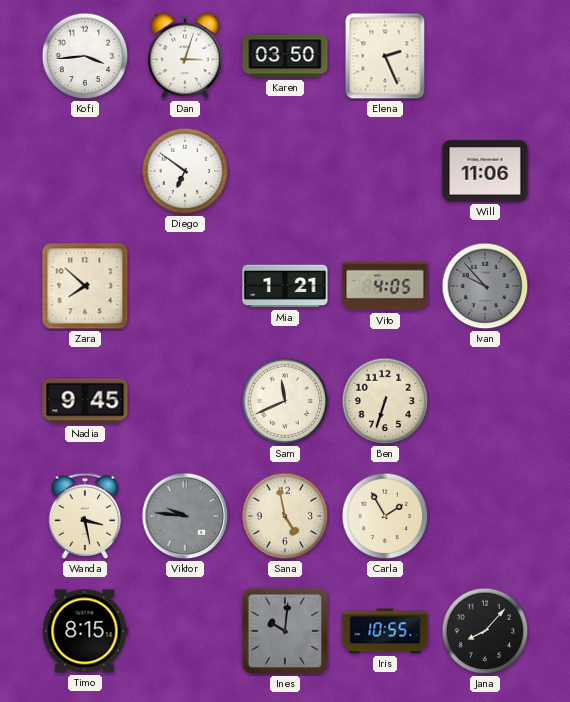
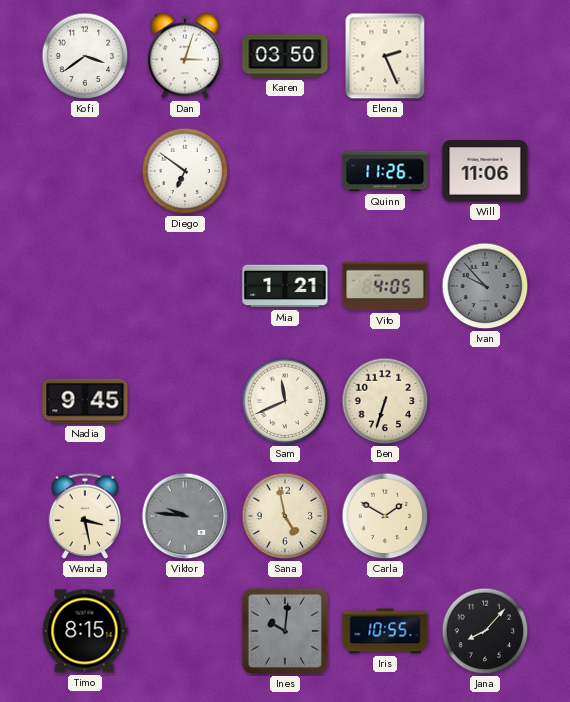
Kofi: 3:44 -> 3:39
Quinn: none -> 11:26
Zara: 7:52 -> none
Carla: 1:55 -> 1:50
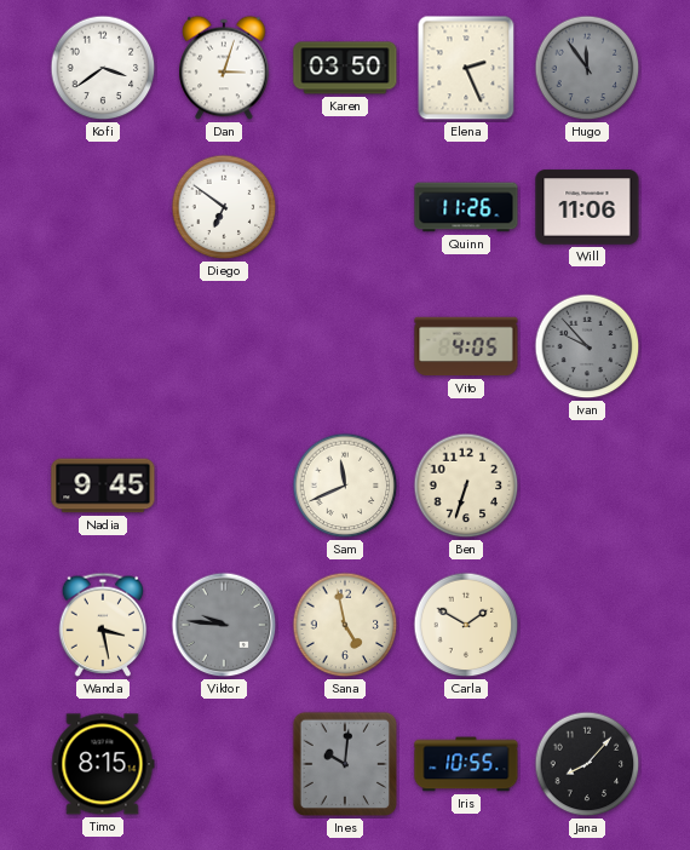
Hugo: none -> 11:54
Mia: 1:21 -> none
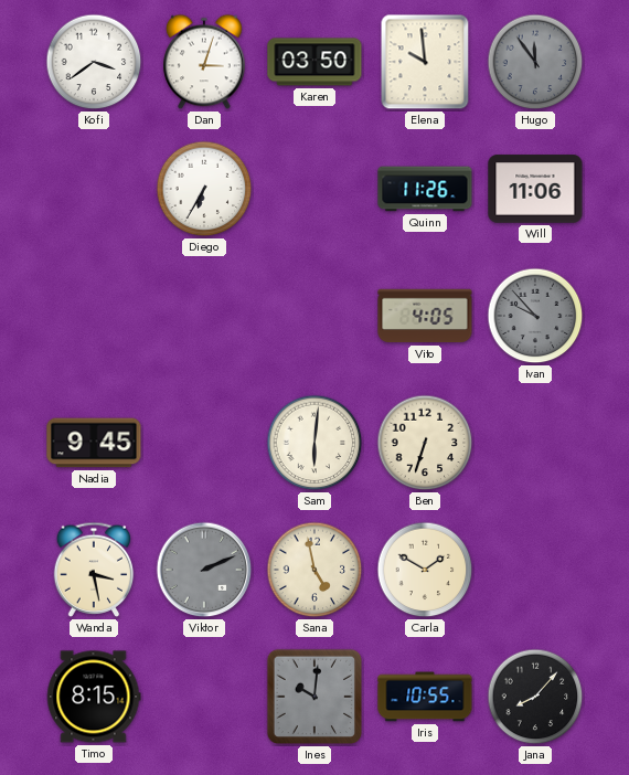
Elena: 2:26 -> 9:59
Diego: 6:51 -> 6:35
Sam: 11:41 -> 6:01
Viktor: 9:46 -> 2:11
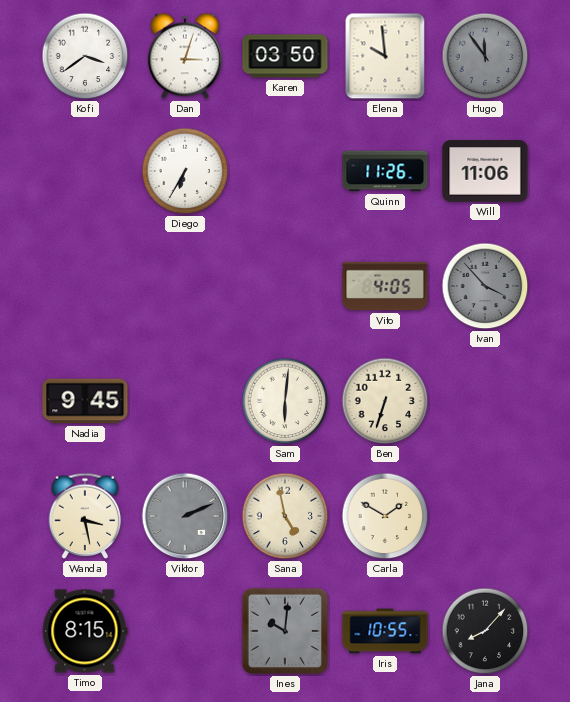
Ivan: 9:53 -> 3:53
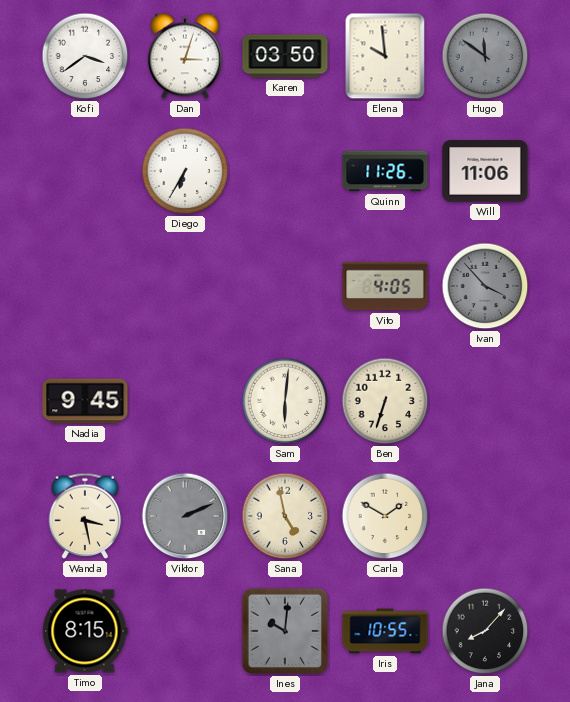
Hugo: 11:54 -> 11:51
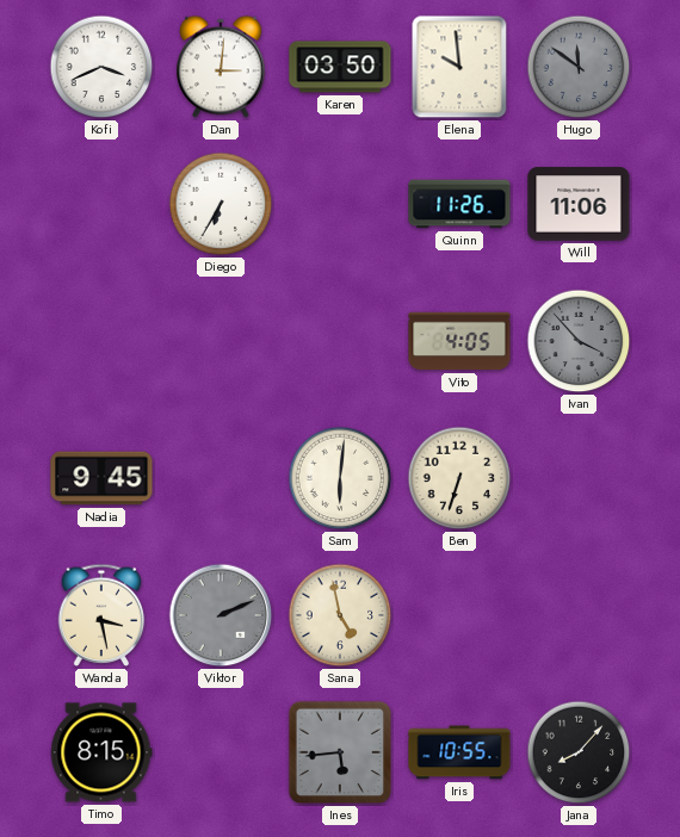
Kofi: 3:39 -> 3:41
Dan: 3:03 -> 3:01
Carla: 1:50 -> none
Ines: 10:01 -> 5:44
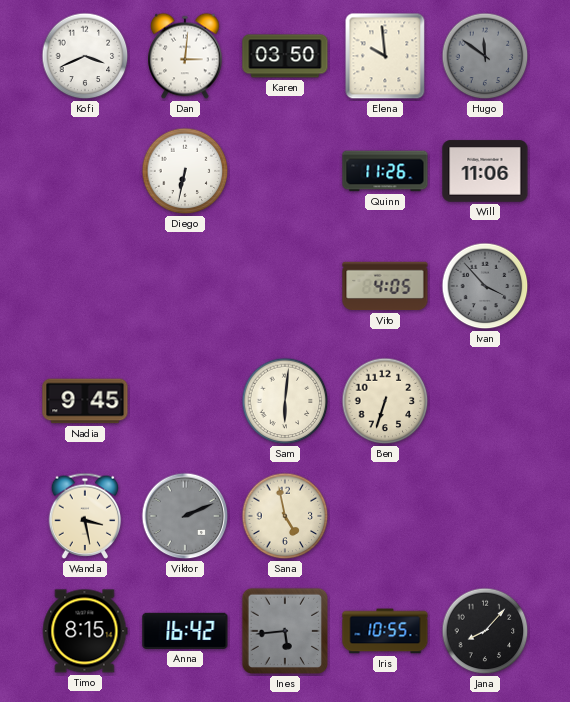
Diego: 6:35 -> 6:32
Anna: none -> 16:42
